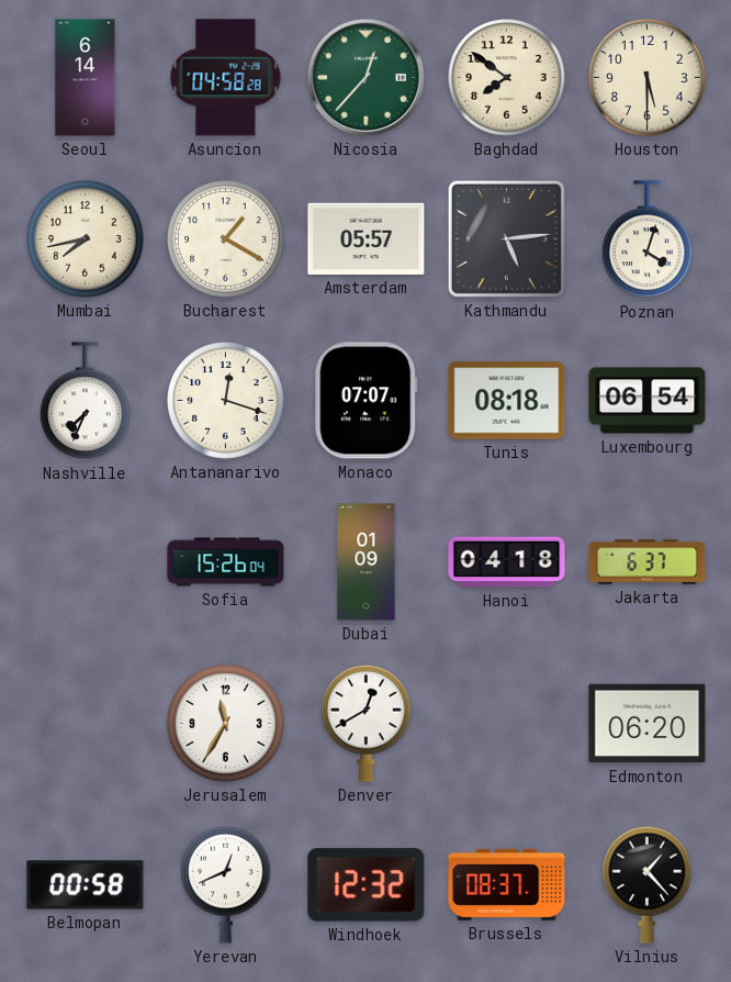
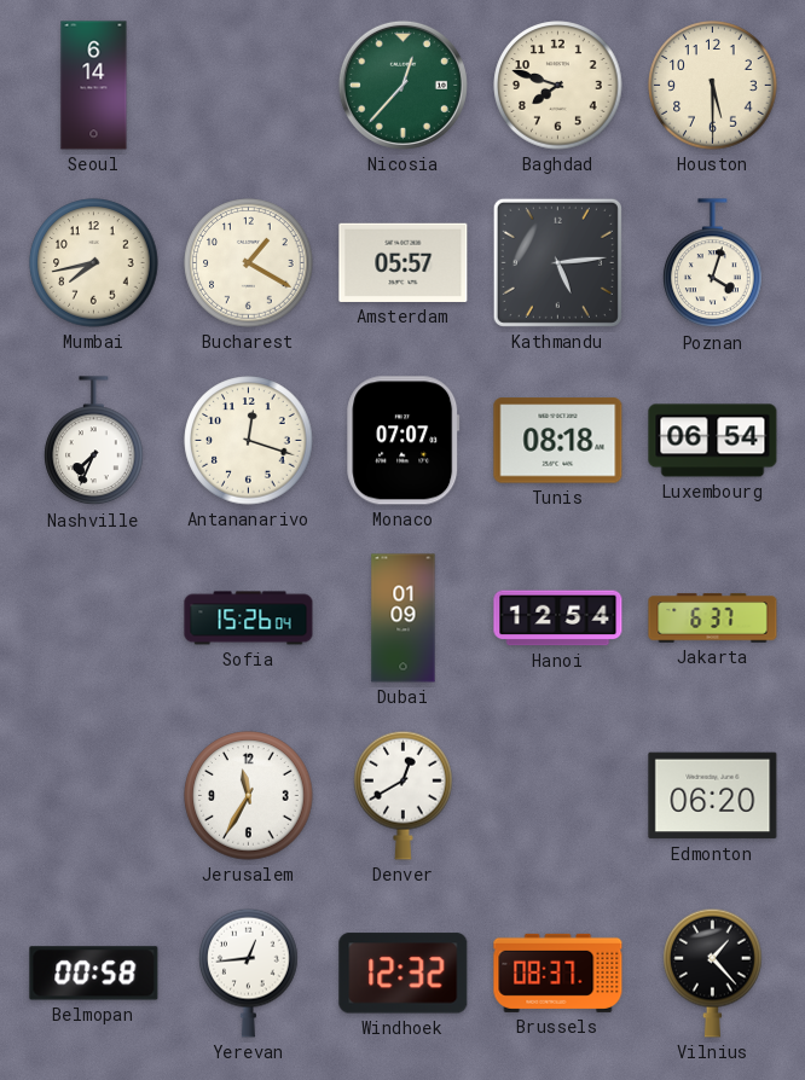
Asuncion: 04:58 -> none
Baghdad: 7:51 -> 7:48
Hanoi: 04:18 -> 12:54
Yerevan: 12:41 -> 12:44
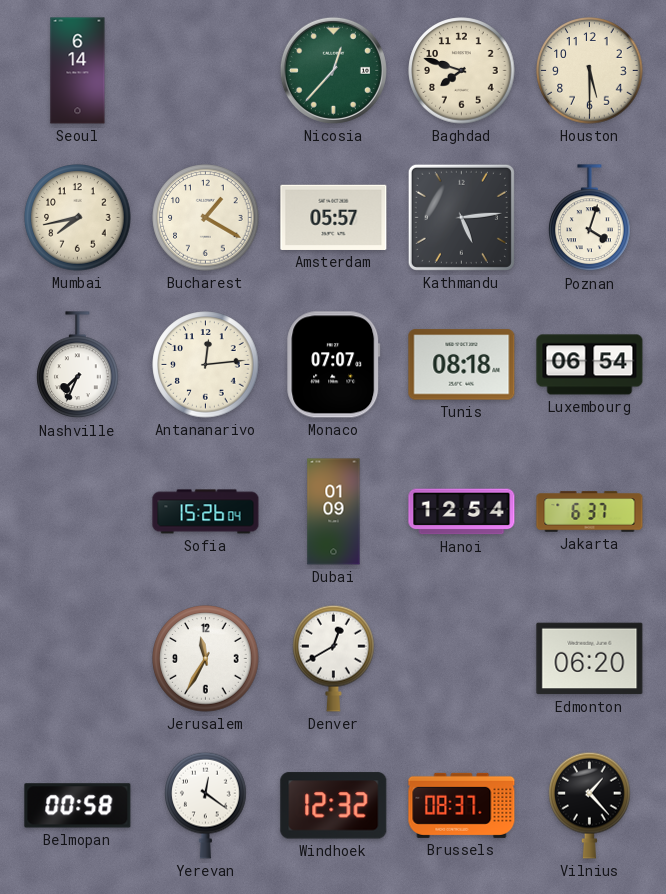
Antananarivo: 12:18 -> 12:14
Yerevan: 12:44 -> 12:21
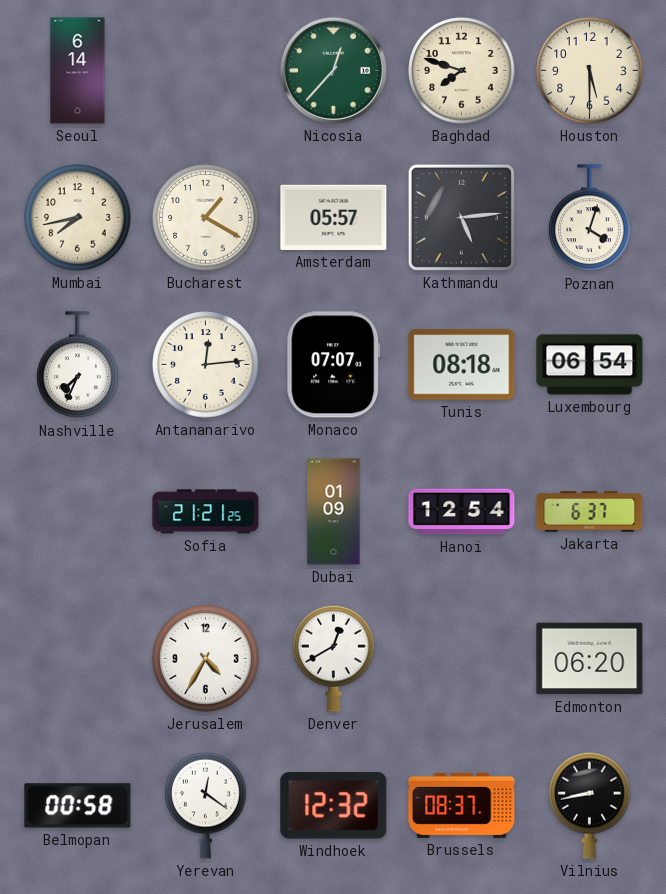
Sofia: 15:26 -> 21:21
Jerusalem: 11:35 -> 4:35
Vilnius: 1:23 -> 8:43
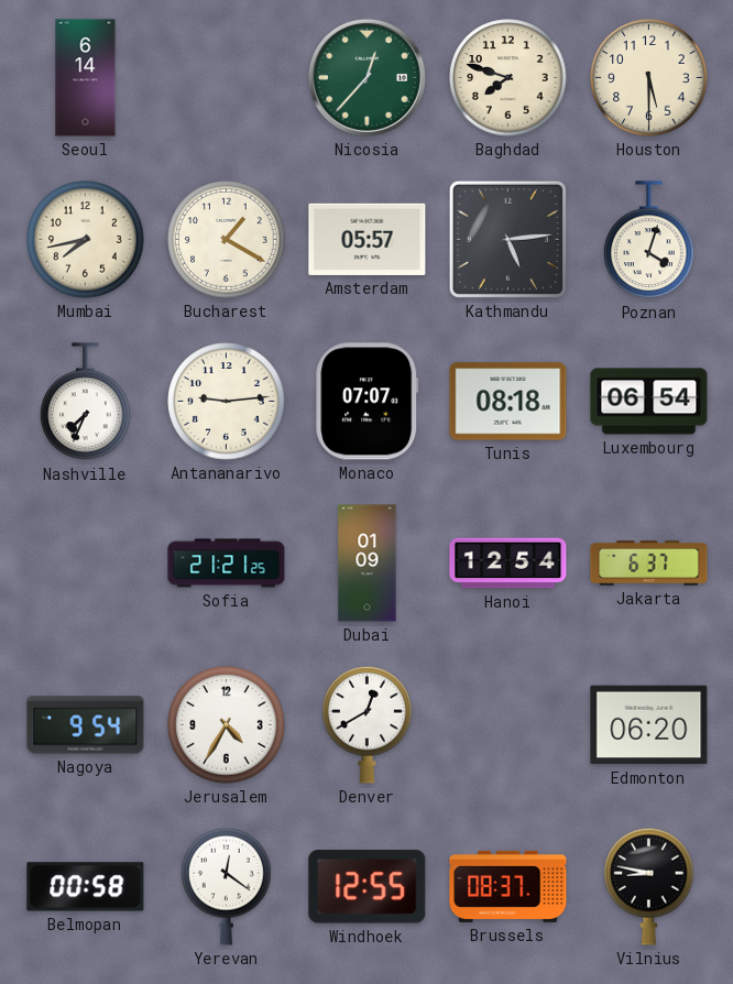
Antananarivo: 12:14 -> 9:14
Nagoya: none -> 9:54
Windhoek: 12:32 -> 12:55
Vilnius: 8:43 -> 8:47
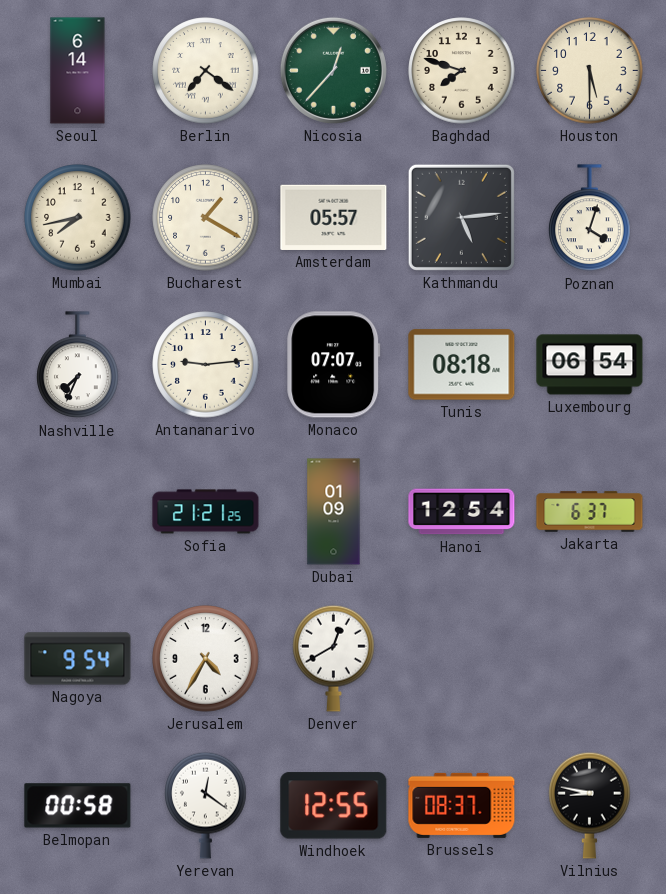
Berlin: none -> 7:21
Edmonton: 06:20 -> none
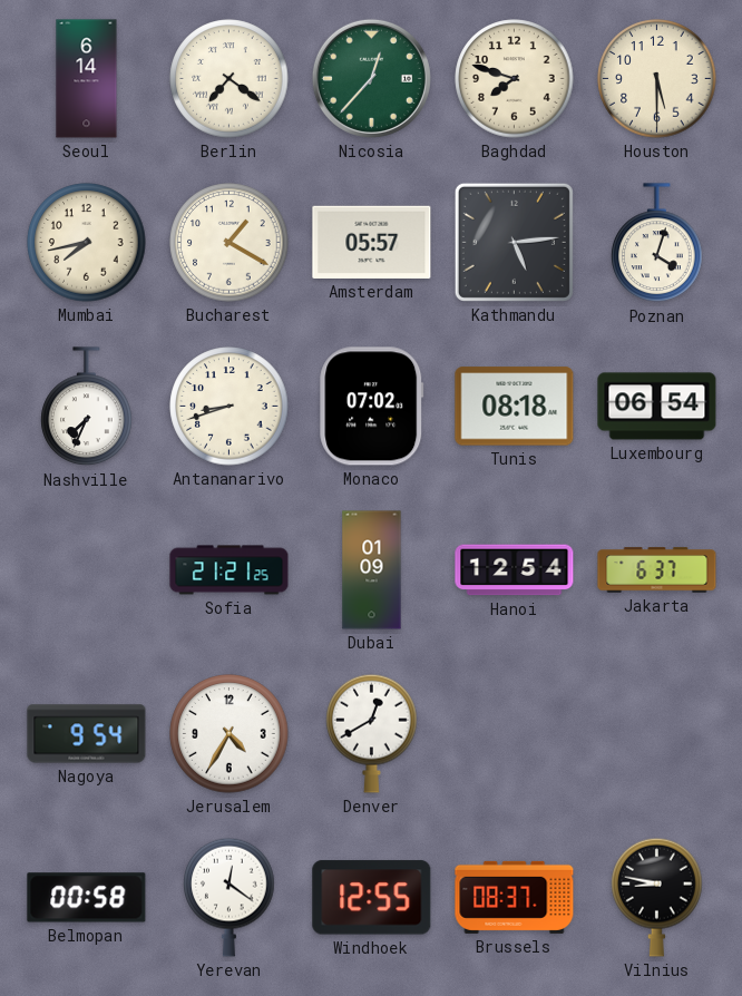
Antananarivo: 9:14 -> 8:42
Monaco: 07:07 -> 07:02
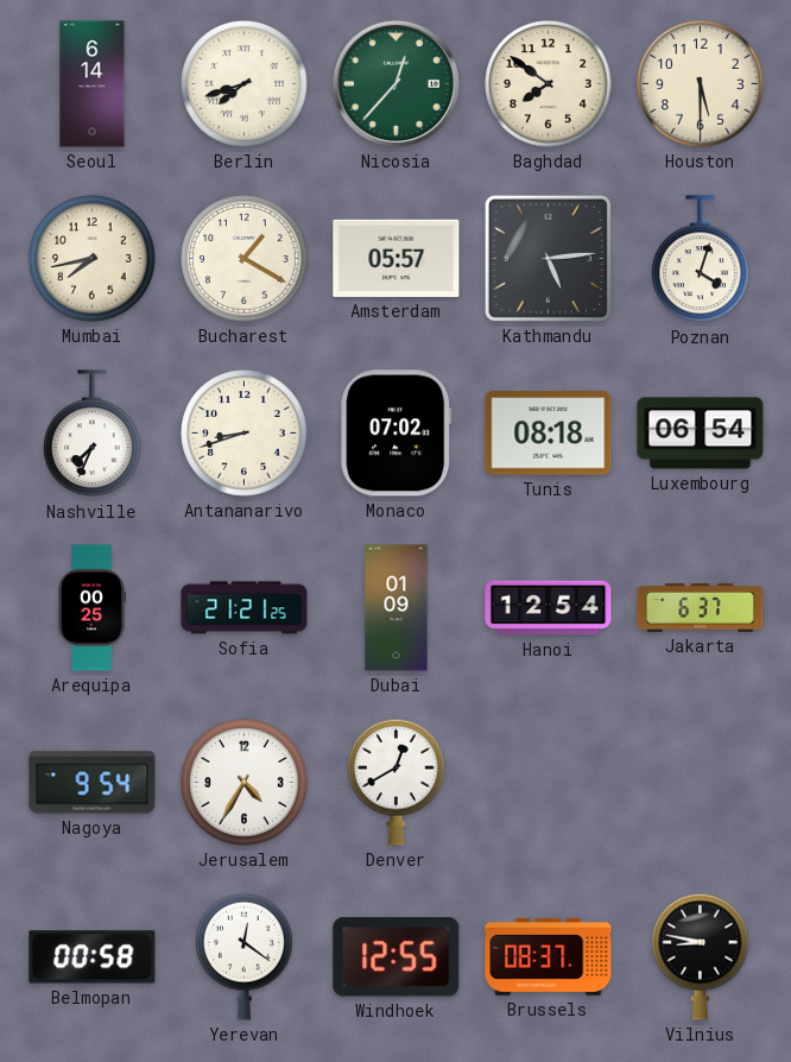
Berlin: 7:21 -> 7:42
Baghdad: 7:48 -> 7:51
Arequipa: none -> 00:25
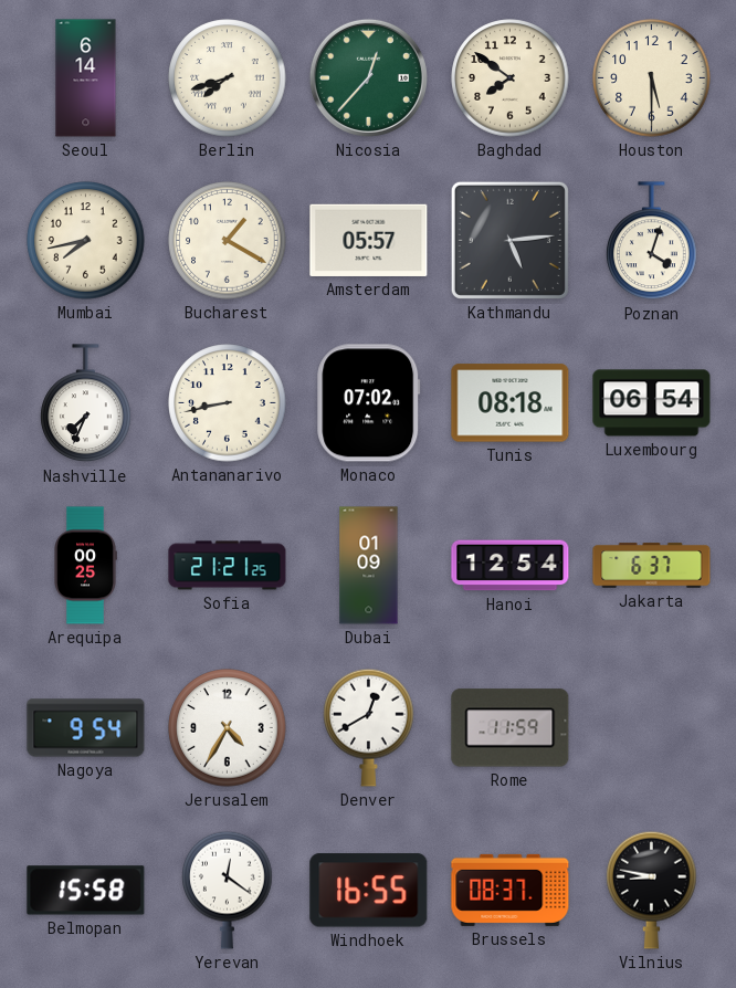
Antananarivo: 8:42 -> 8:43
Rome: none -> 11:59
Belmopan: 00:58 -> 15:58
Windhoek: 12:55 -> 16:55
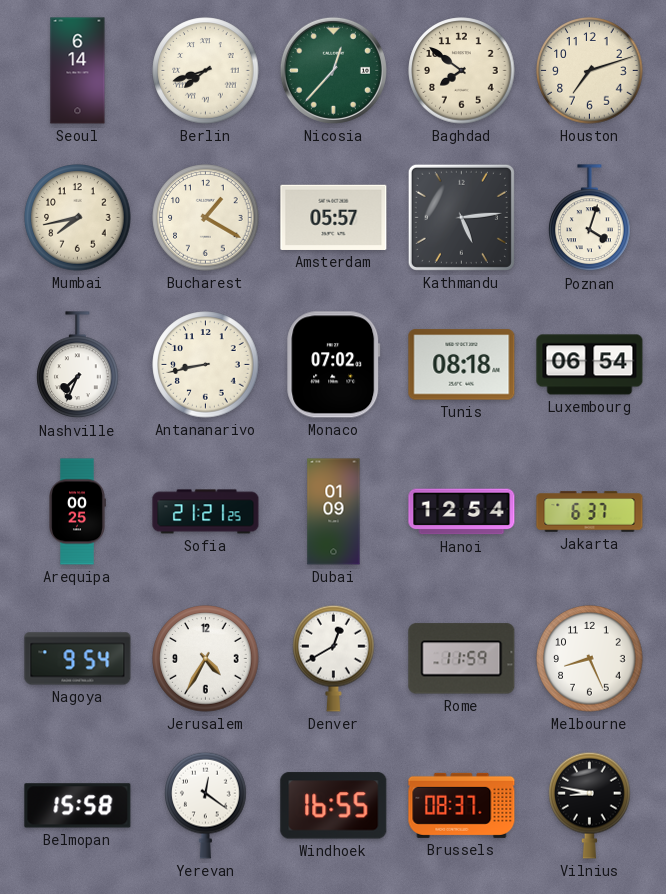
Houston: 5:30 -> 7:12
Melbourne: none -> 8:26
